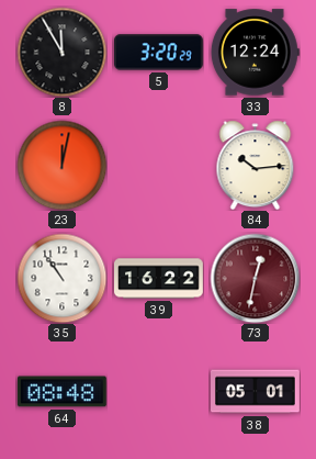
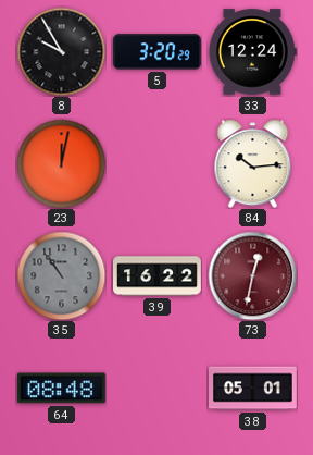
8: 11:55 -> 9:55
35 dial: white -> grey
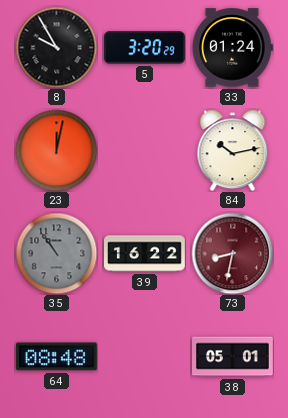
33: 12:24 -> 01:24
84: 10:14 -> 10:13
73: 12:32 -> 8:32
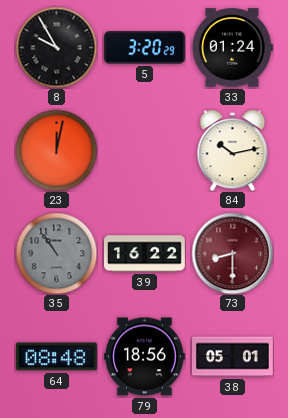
73: 8:32 -> 8:30
79: none -> 18:56
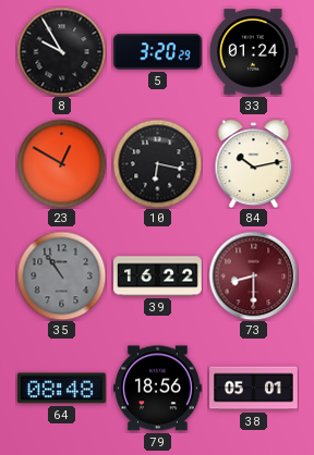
23: 12:02 -> 12:50
10: none -> 6:17
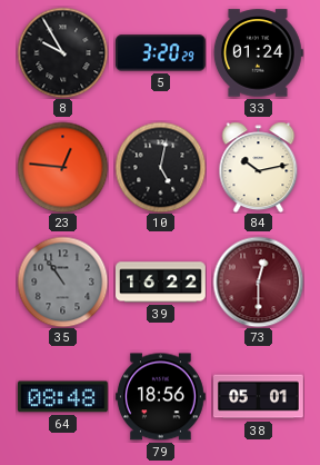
23: 12:50 -> 12:46
10: 6:17 -> 5:02
73: 8:30 -> 12:30
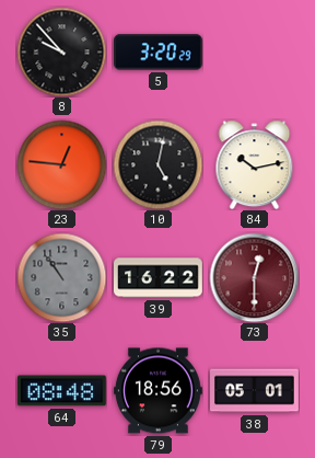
8: 9:55 -> 9:53
33: 01:24 -> none
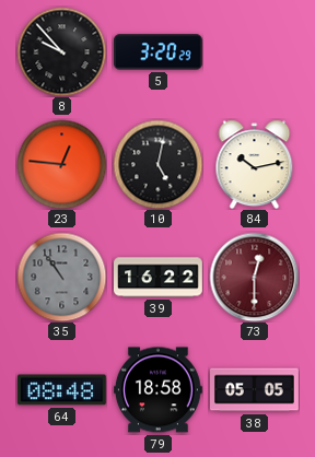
79: 18:56 -> 18:58
38: 05:01 -> 05:05
